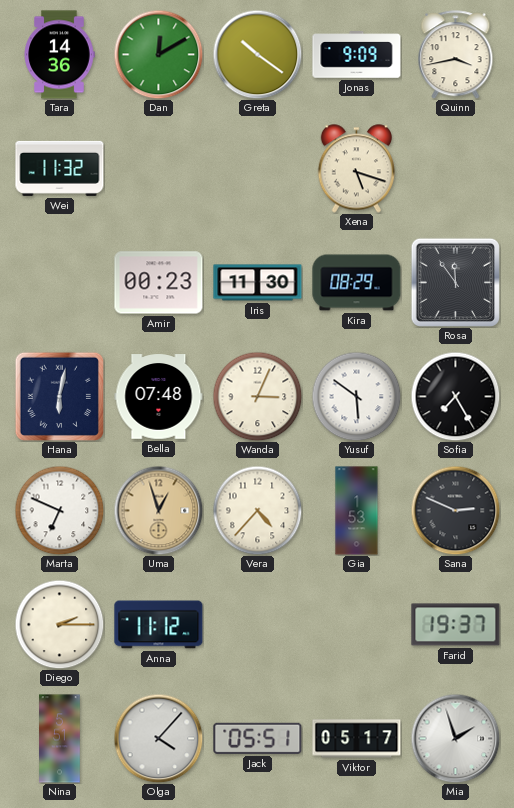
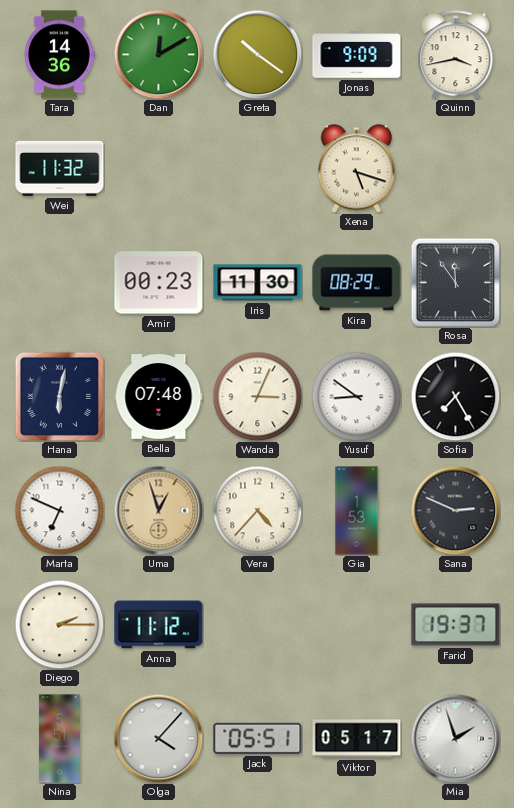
Yusuf: 5:51 -> 8:51
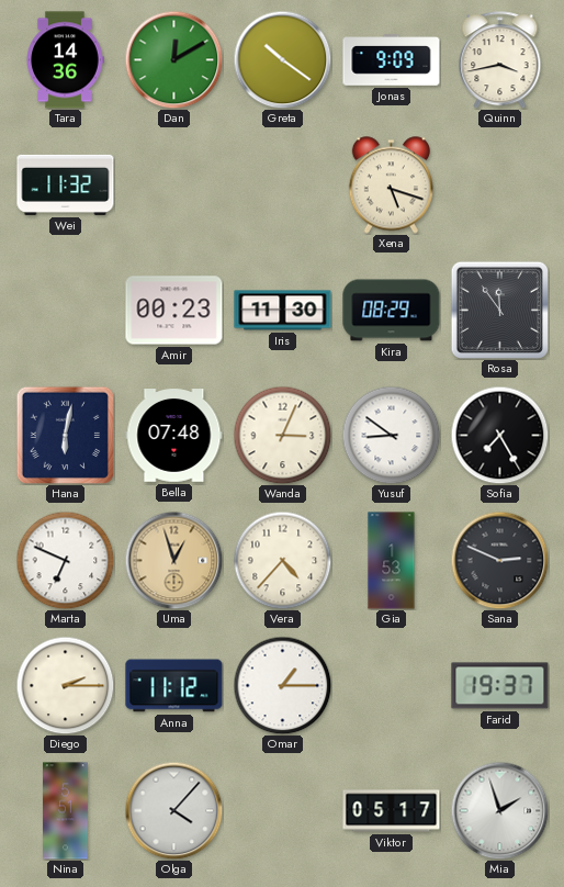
Omar: none -> 1:15
Jack: 05:51 -> none
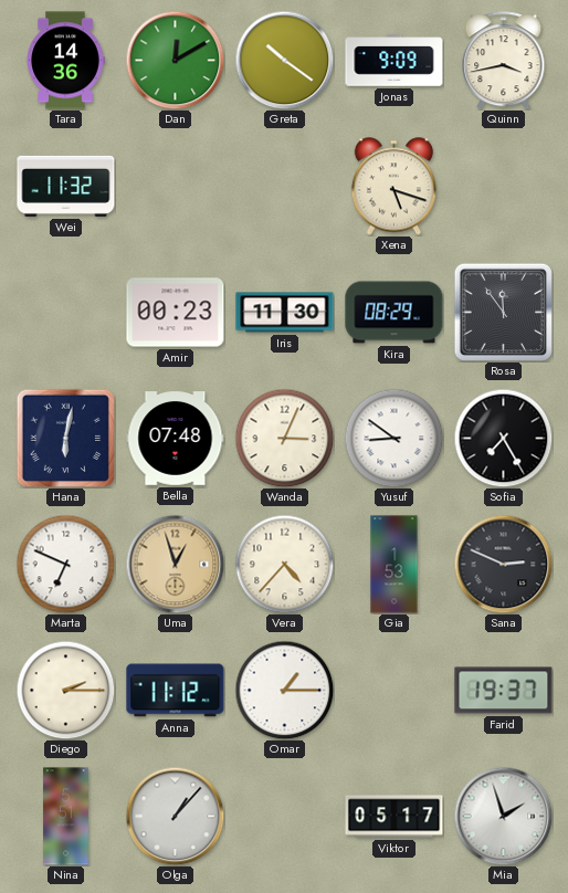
Olga: 4:07 -> 1:07
